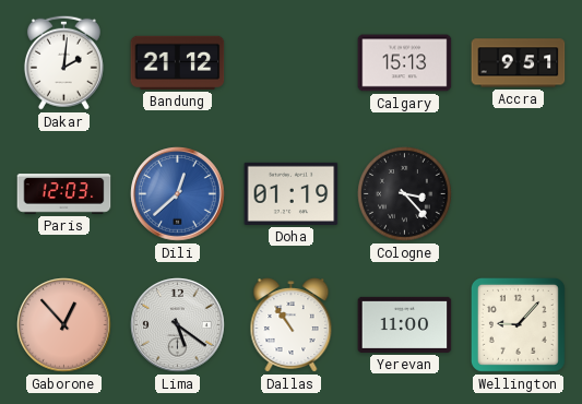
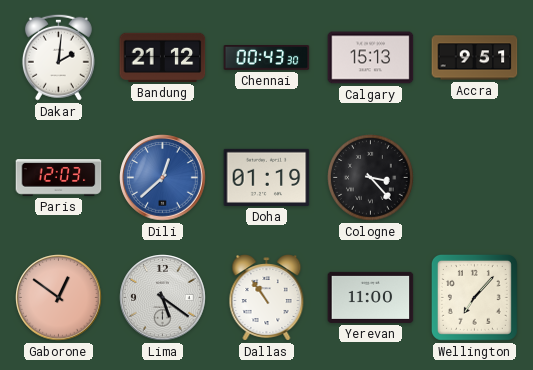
Chennai: none -> 00:43
Gaborone: 12:53 -> 12:51
Wellington: 9:07 -> 7:07
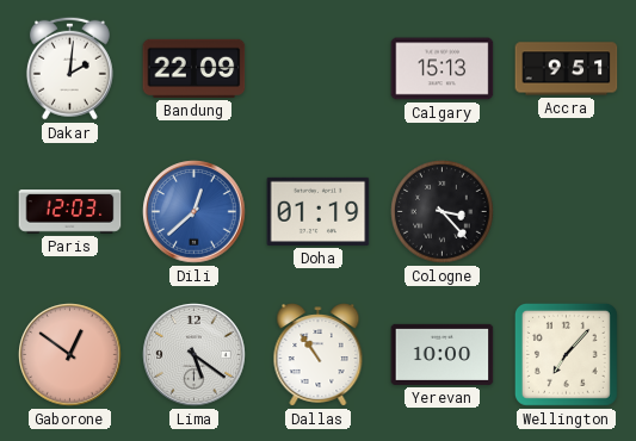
Bandung: 21:12 -> 22:09
Chennai: 00:43 -> none
Yerevan: 11:00 -> 10:00
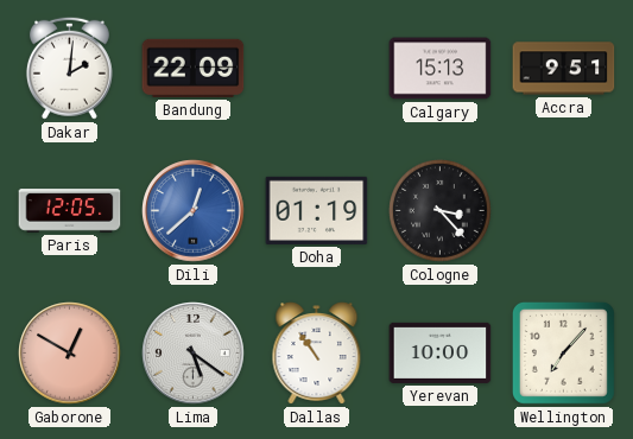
Paris: 12:03 -> 12:05
Gaborone: 12:51 -> 12:50
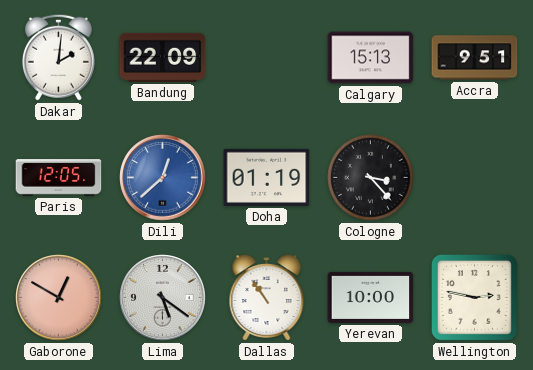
Wellington: 7:07 -> 2:47
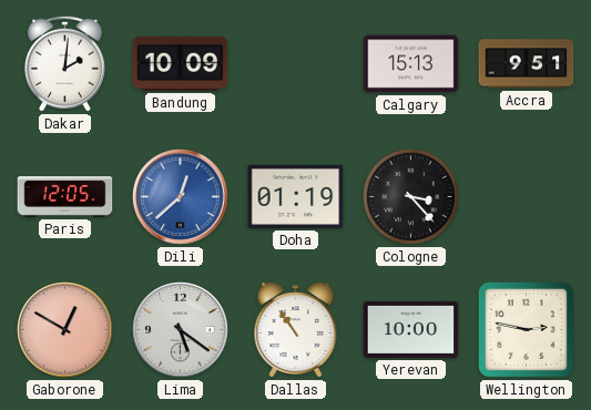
Bandung: 22:09 -> 10:09
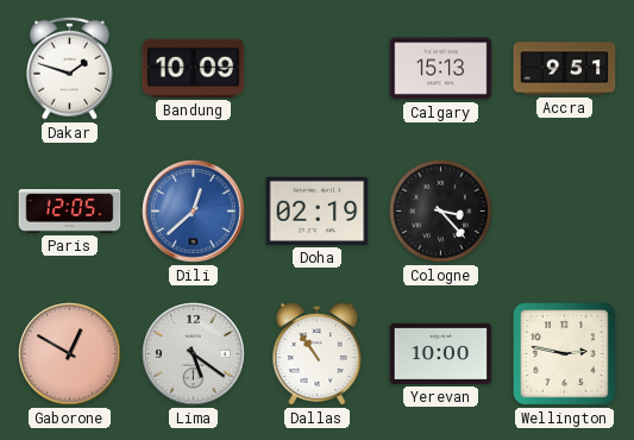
Dakar: 2:01 -> 1:48
Doha: 01:19 -> 02:19
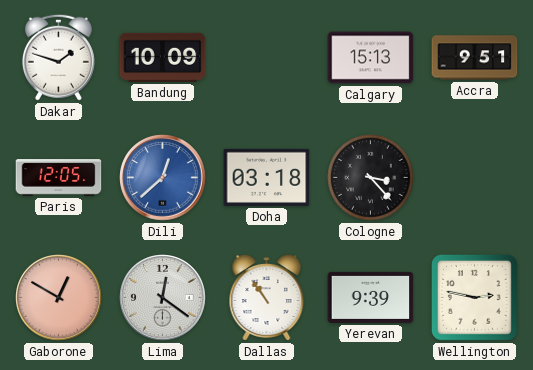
Doha: 02:19 -> 03:18
Lima: 5:21 -> 12:21
Yerevan: 10:00 -> 9:39
